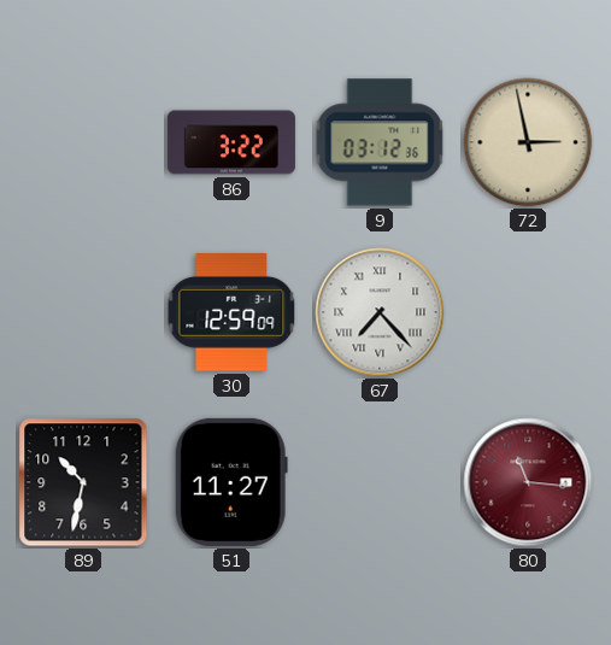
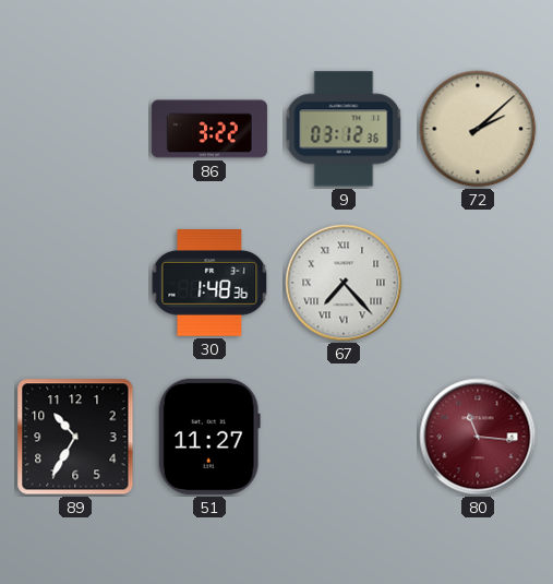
72: 2:58 -> 2:08
30: 12:59 -> 1:48
89: 10:32 -> 10:35
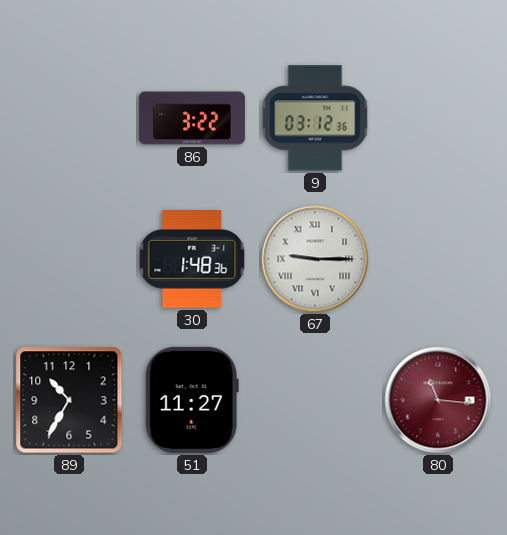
72: 2:08 -> none
67: 7:23 -> 9:15
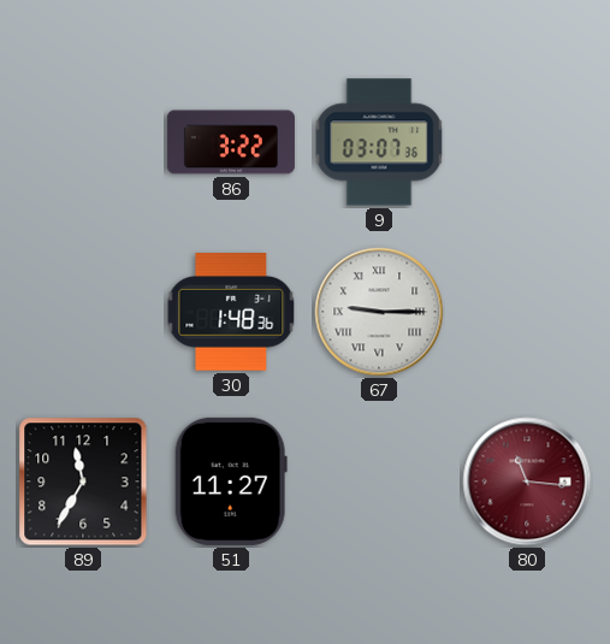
9: 03:12 -> 03:07
89: 10:35 -> 11:35
